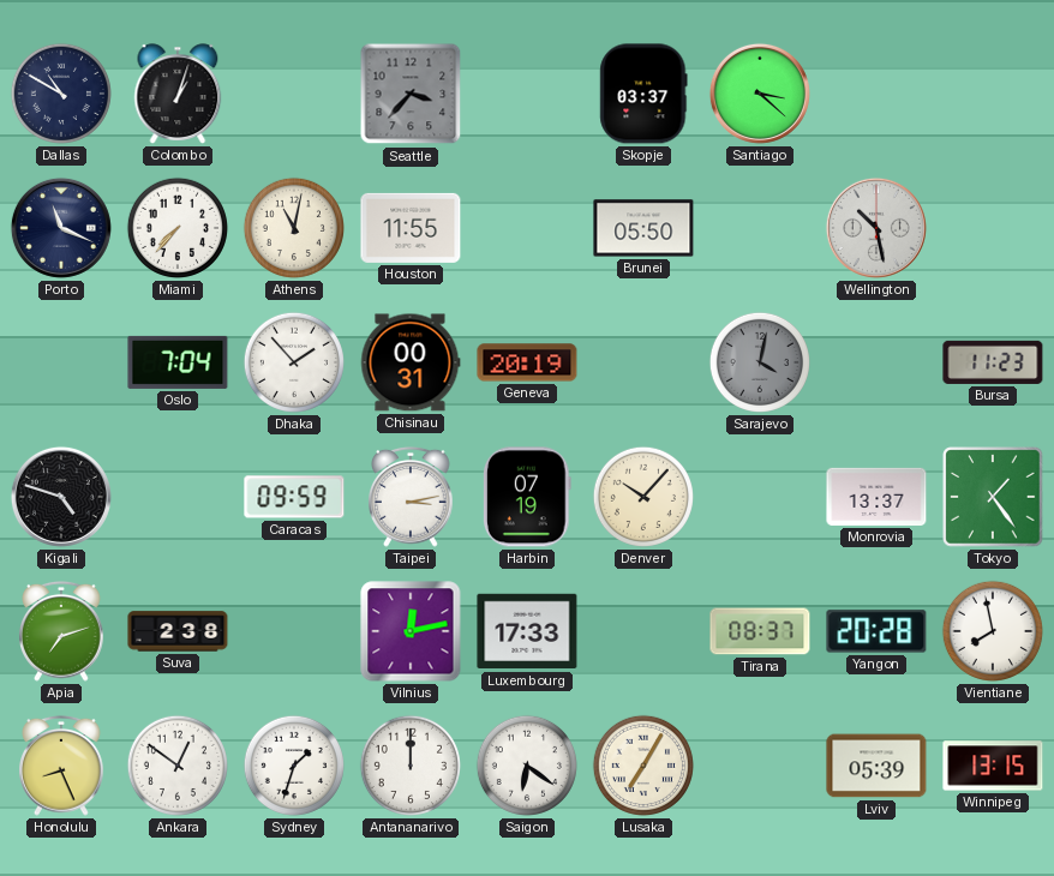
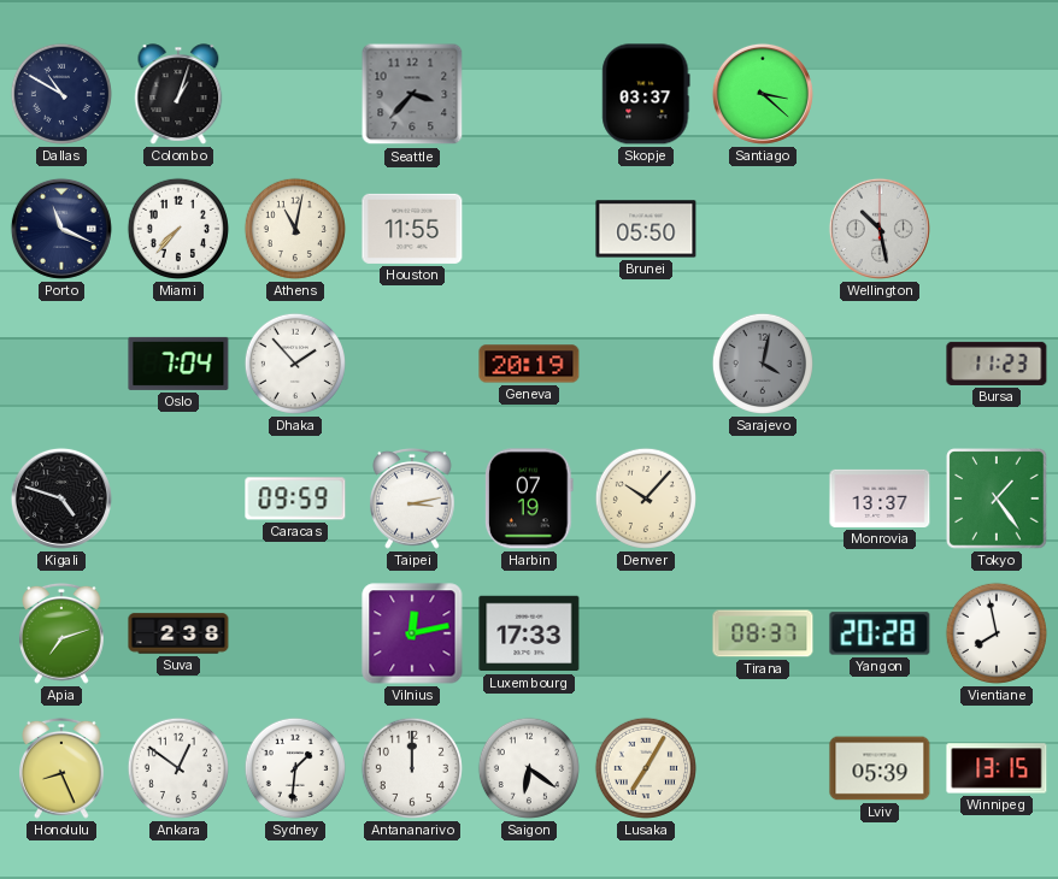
Chisinau: 00:31 -> none
Sydney: 1:33 -> 1:31
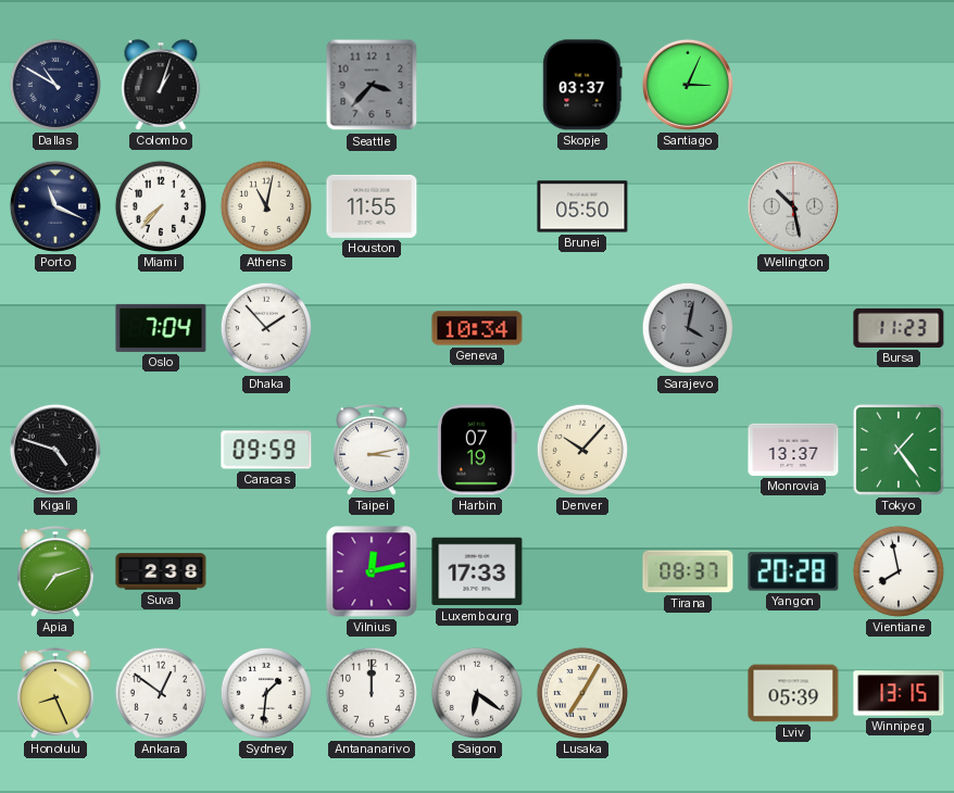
Santiago: 3:22 -> 3:04
Geneva: 20:19 -> 10:34
